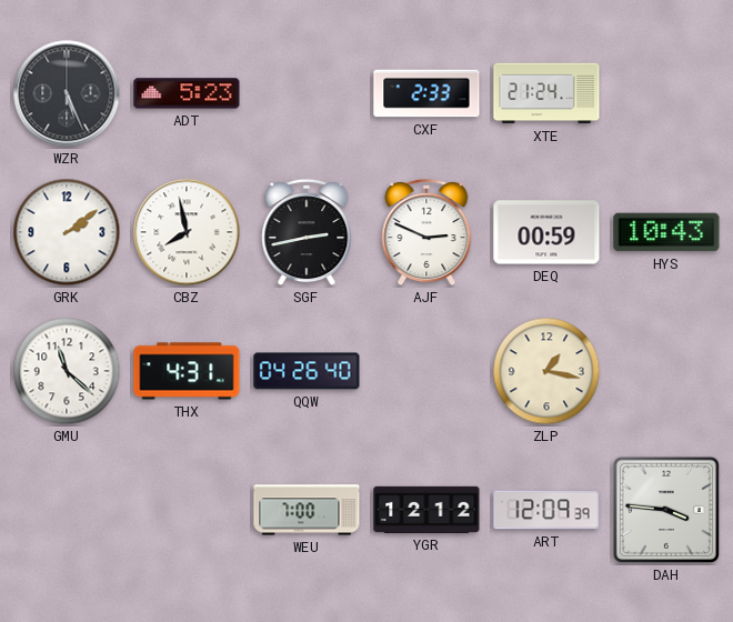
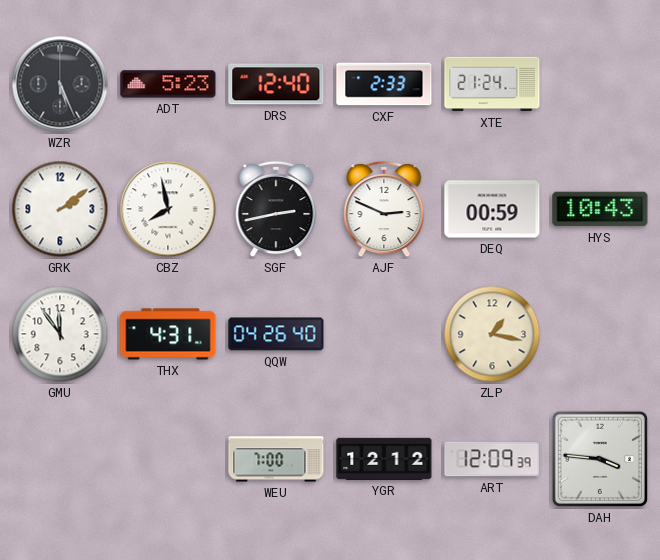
DRS: none -> 12:40
GMU: 11:22 -> 11:54
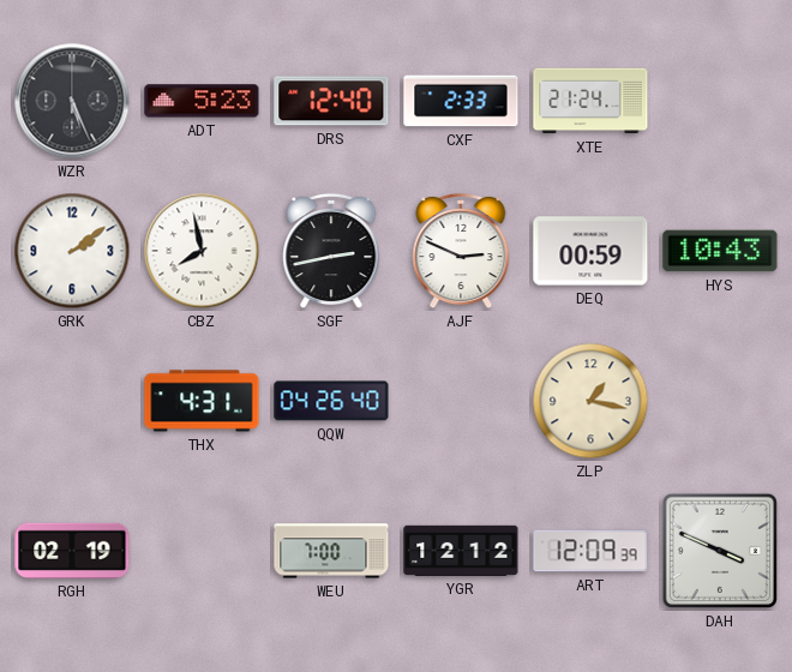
GMU: 11:54 -> none
RGH: none -> 02:19
DAH: 3:46 -> 3:49
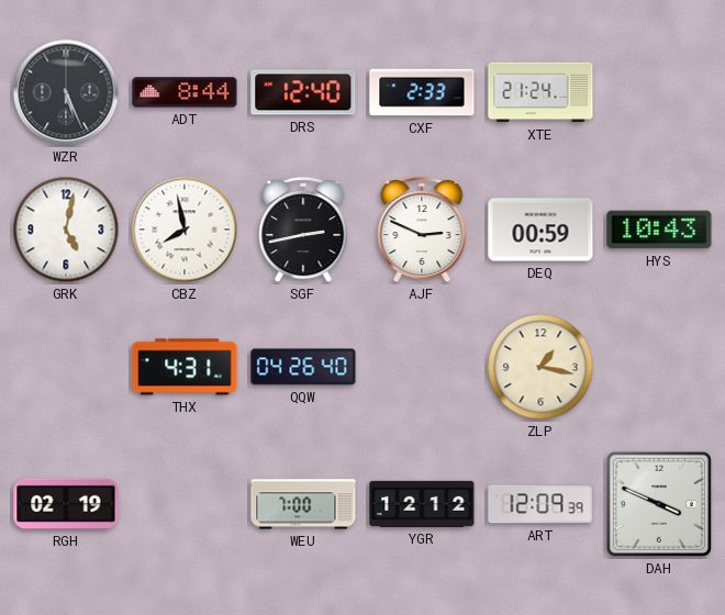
ADT: 5:23 -> 8:44
GRK: 2:09 -> 5:02
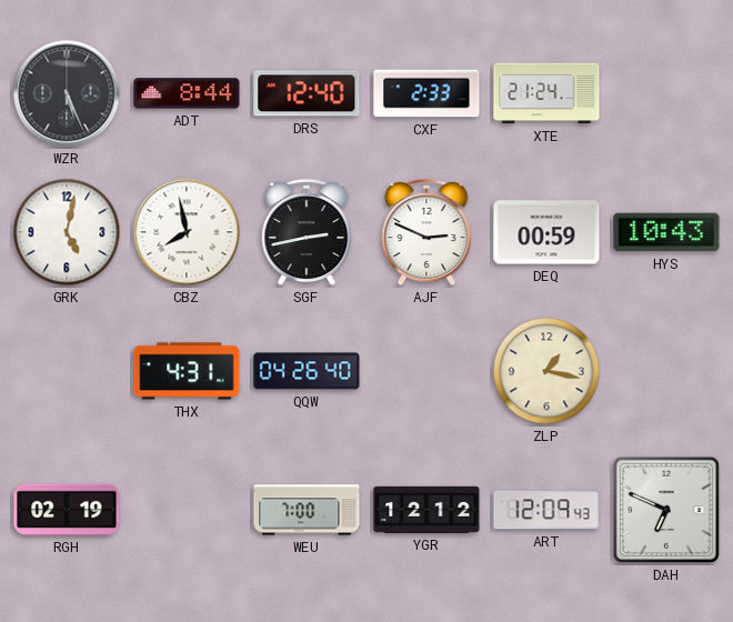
ART: 12:09:39 -> 12:09:43
DAH: 3:49 -> 6:49
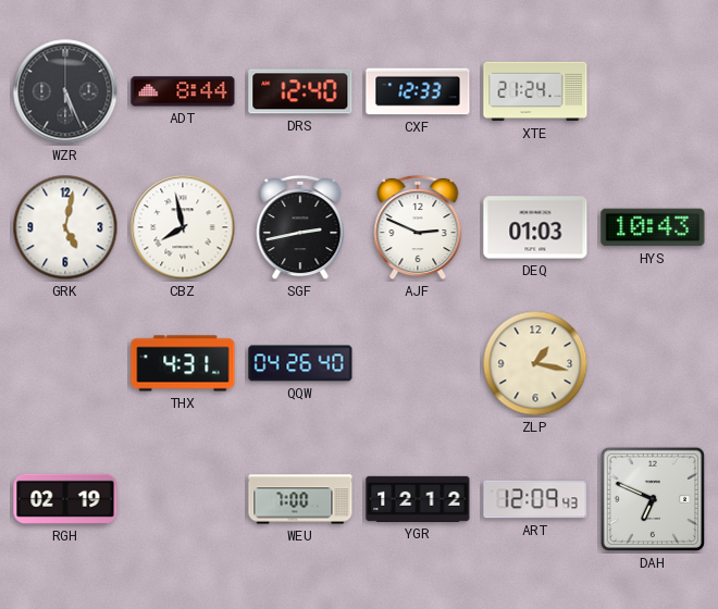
CXF: 2:33 -> 12:33
DEQ: 00:59 -> 01:03
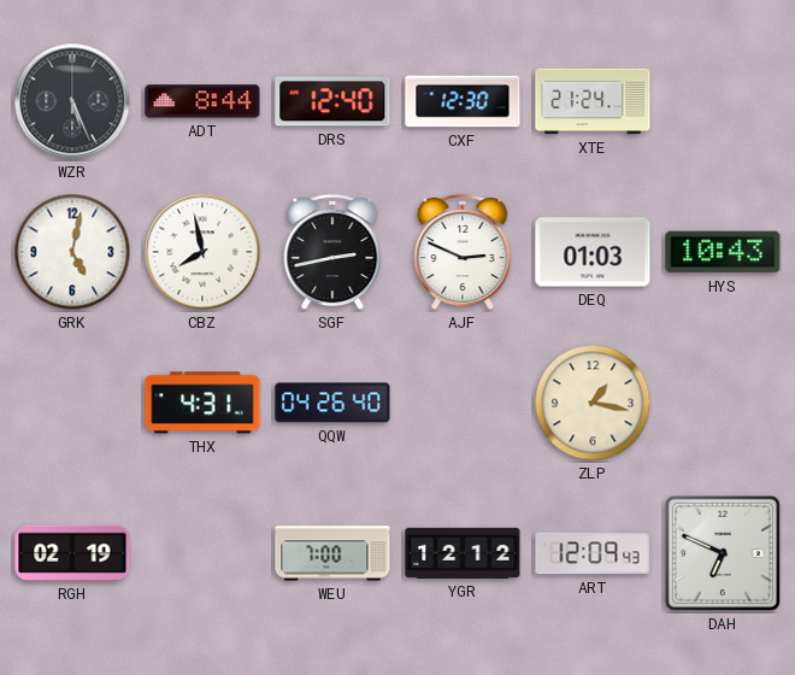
CXF: 12:33 -> 12:30
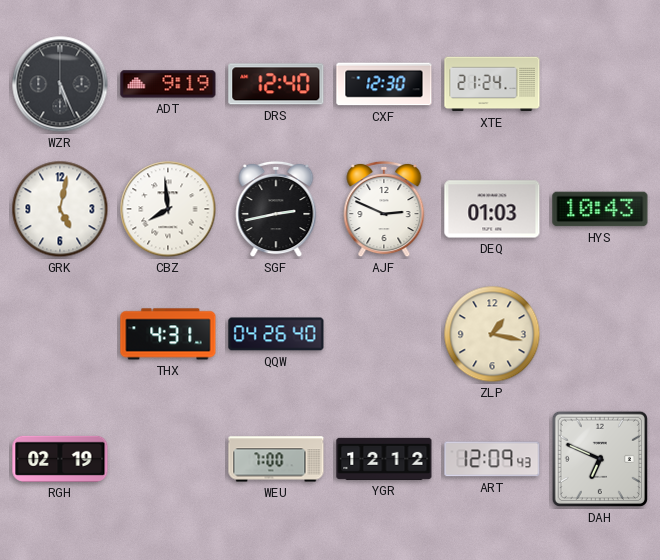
ADT: 8:44 -> 9:19
CBZ: 7:58 -> 7:59
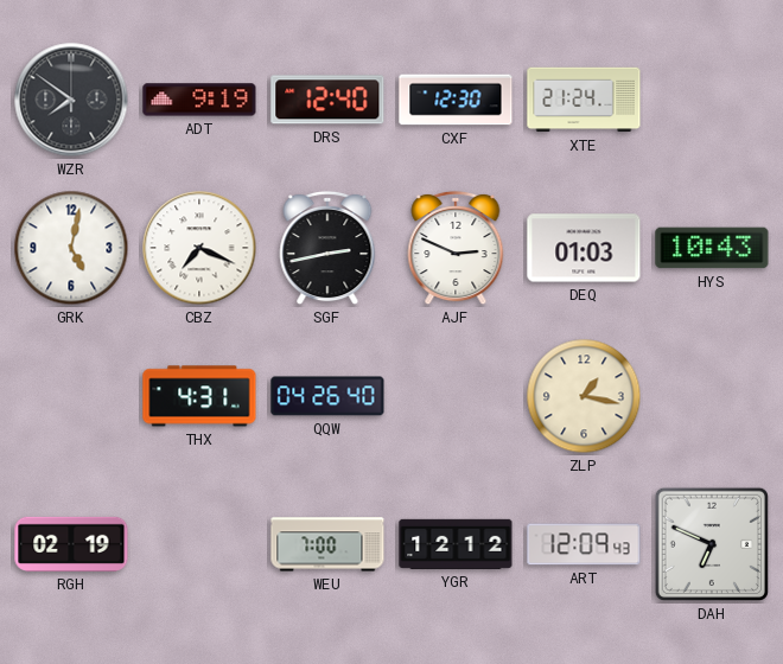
WZR: 5:26 -> 7:51
CBZ: 7:59 -> 7:19
